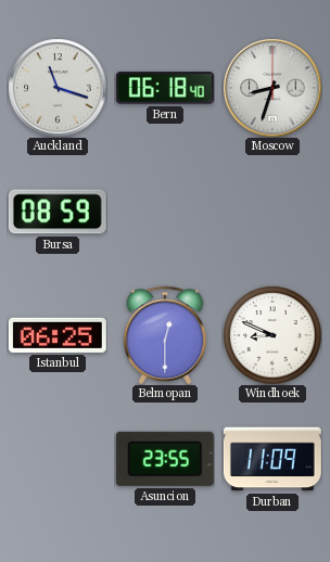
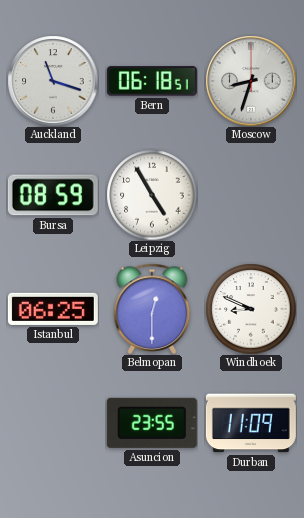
Bern: 06:18:40 -> 06:18:51
Leipzig: none -> 4:55
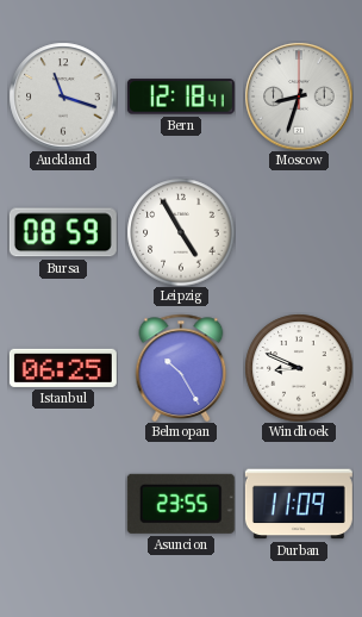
Bern: 06:18 -> 12:18
Belmopan: 12:30 -> 10:25
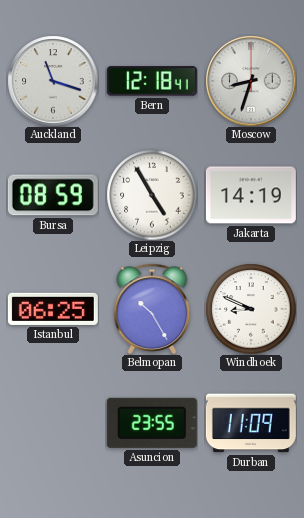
Jakarta: none -> 14:19
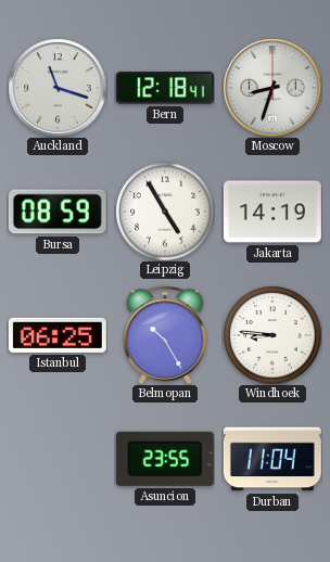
Windhoek: 8:49 -> 8:46
Durban: 11:09 -> 11:04
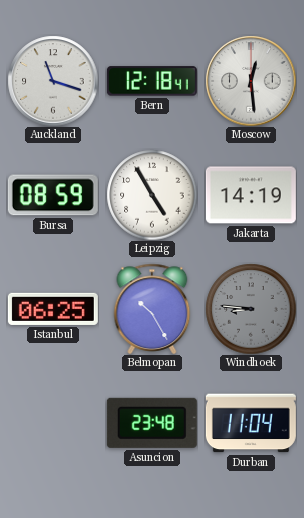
Moscow: 8:33 -> 12:29
Windhoek dial: white -> grey
Asuncion: 23:55 -> 23:48
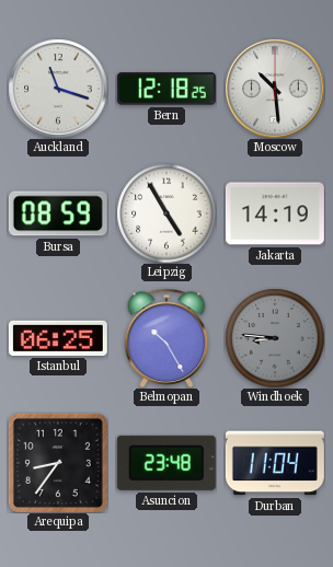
Bern: 12:18:41 -> 12:18:25
Moscow: 12:29 -> 10:29
Arequipa: none -> 8:36
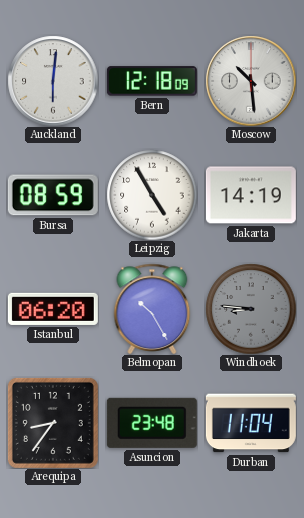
Auckland: 11:18 -> 6:01
Bern: 12:18:25 -> 12:18:09
Istanbul: 06:25 -> 06:20
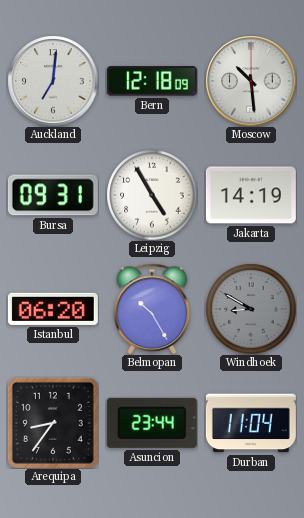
Auckland: 6:01 -> 7:01
Bursa: 08:59 -> 09:31
Windhoek: 8:46 -> 8:50
Asuncion: 23:48 -> 23:44
